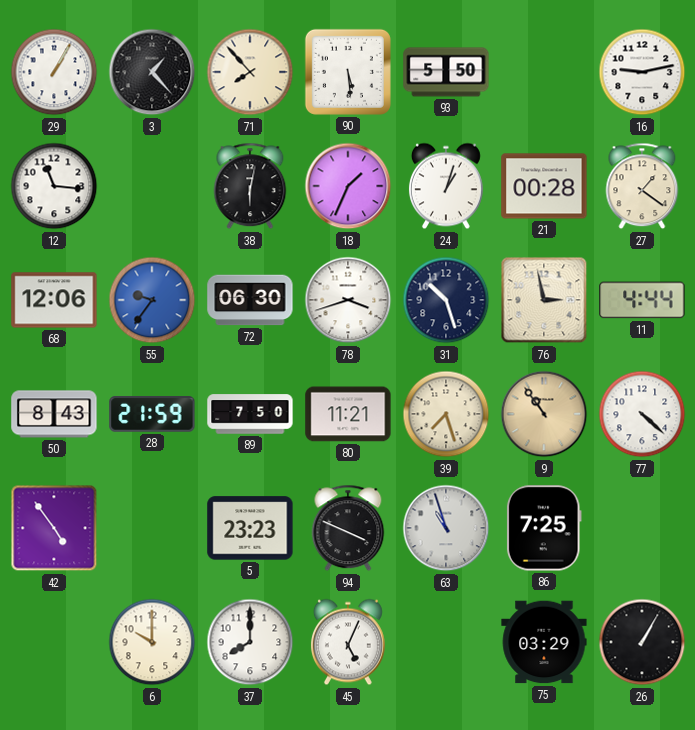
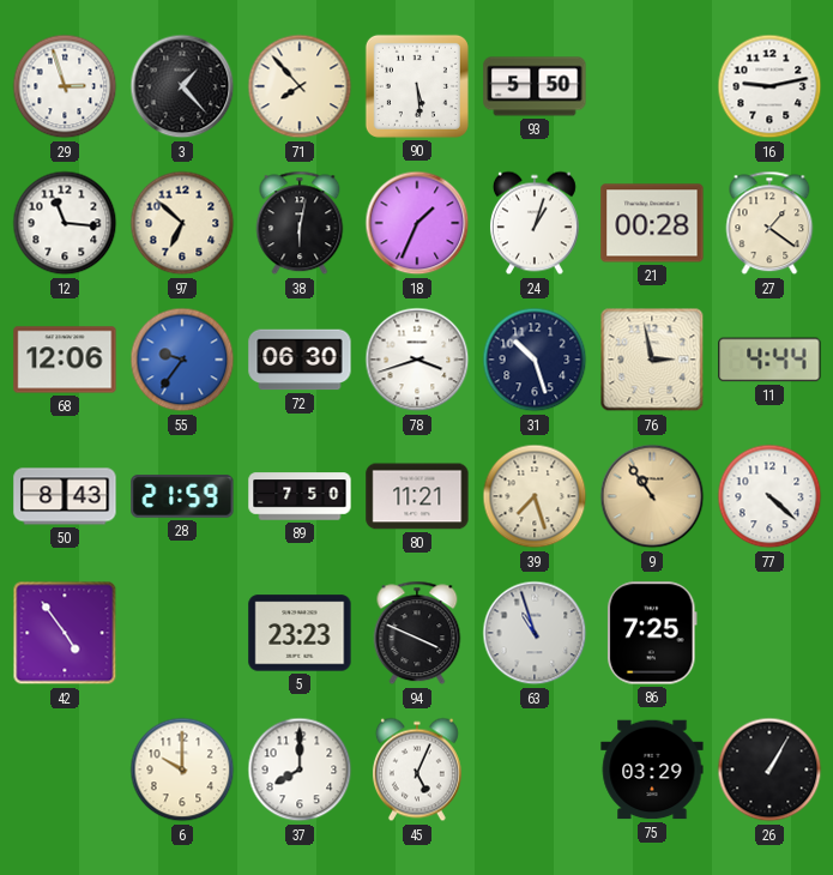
29: 1:05 -> 2:57
97: none -> 6:52
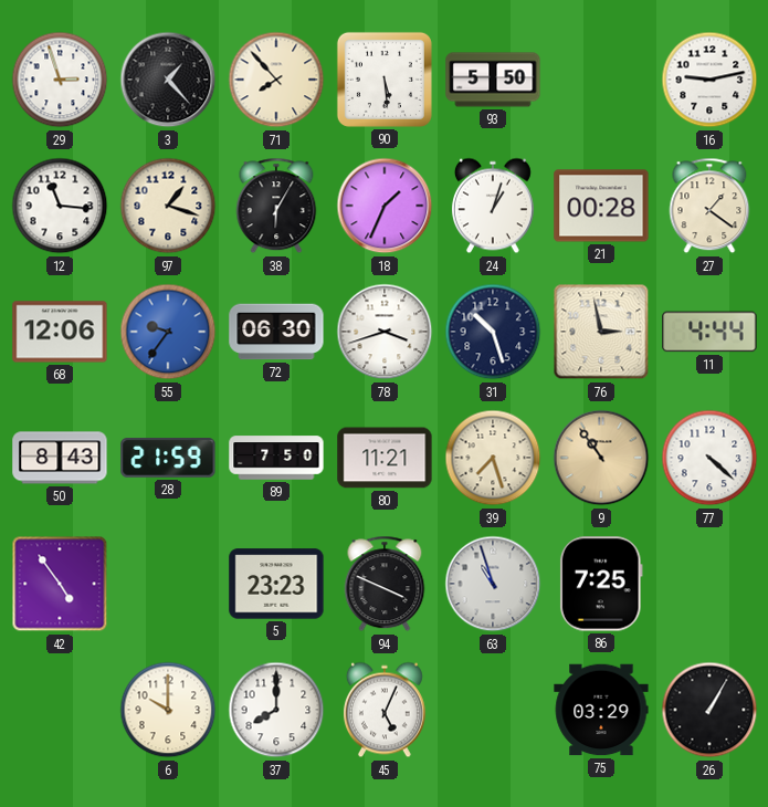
97: 6:52 -> 1:18
38: 6:02 -> 6:05
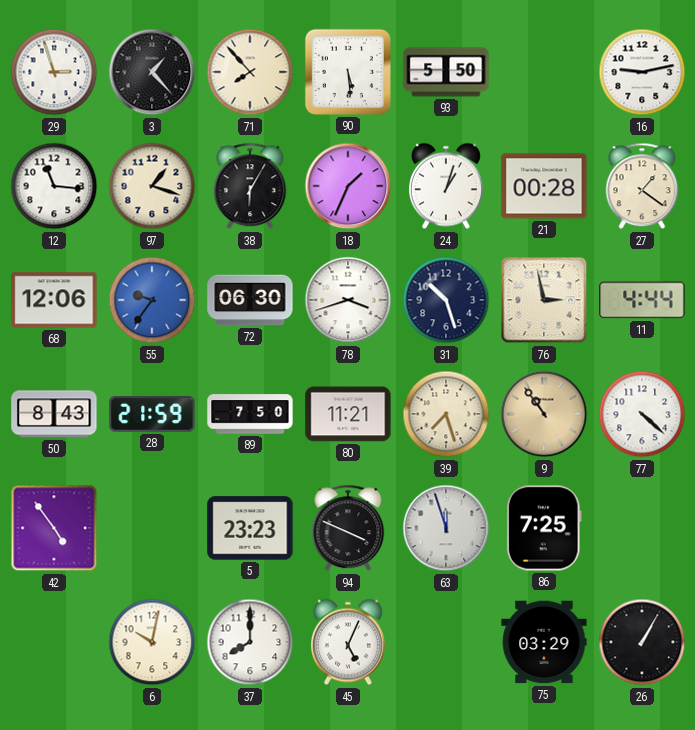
63: 10:57 -> 11:57
6: 10:00 -> 10:02
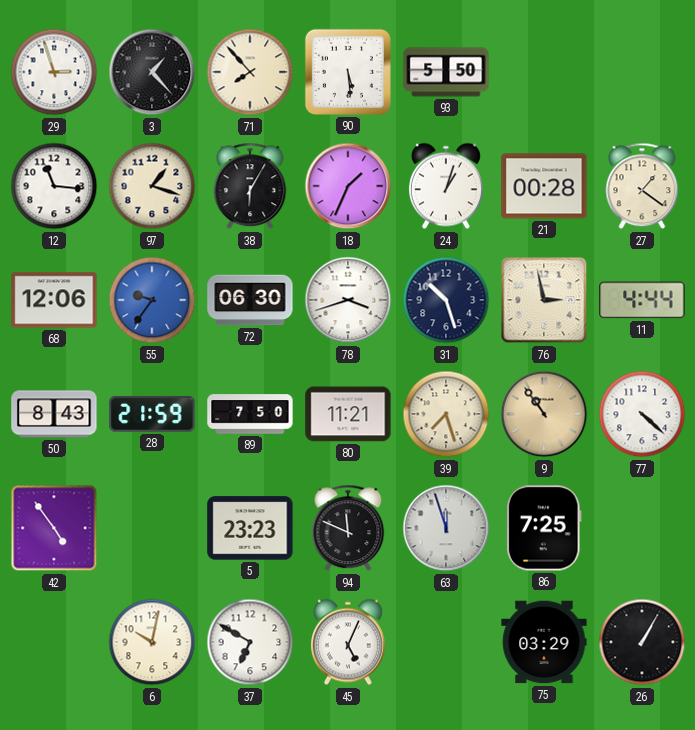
16: 9:13 -> none
94: 3:49 -> 11:49
37: 8:00 -> 6:50
